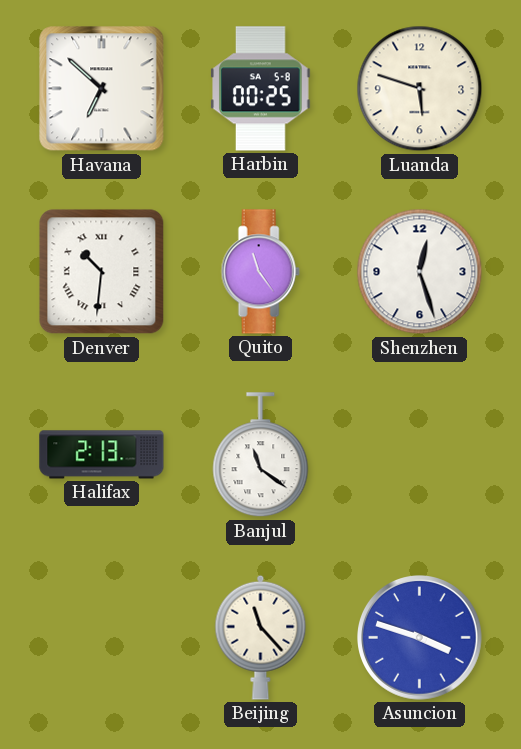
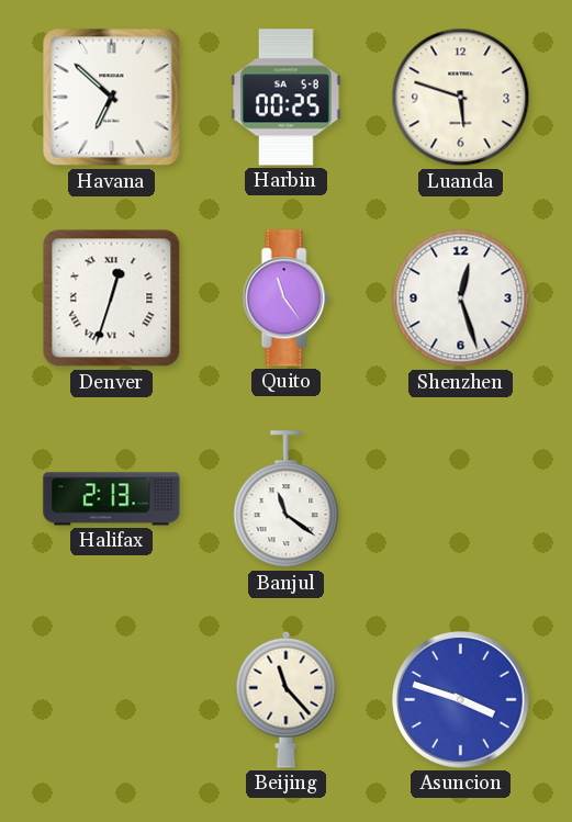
Denver: 10:31 -> 12:33
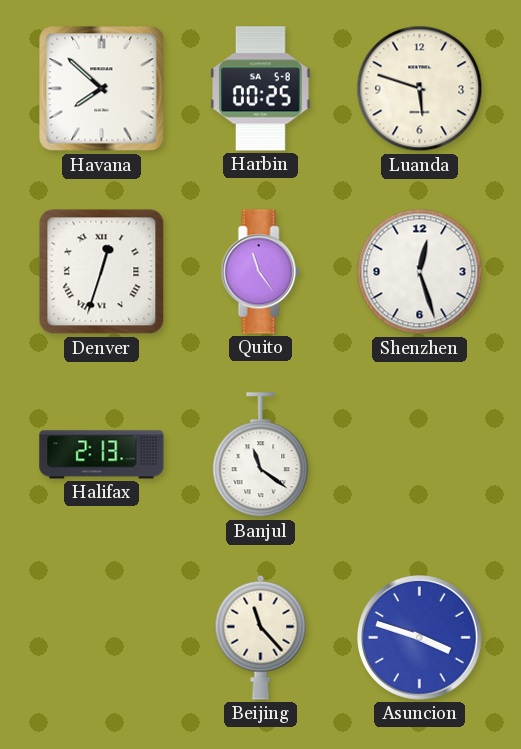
Havana: 6:52 -> 7:52
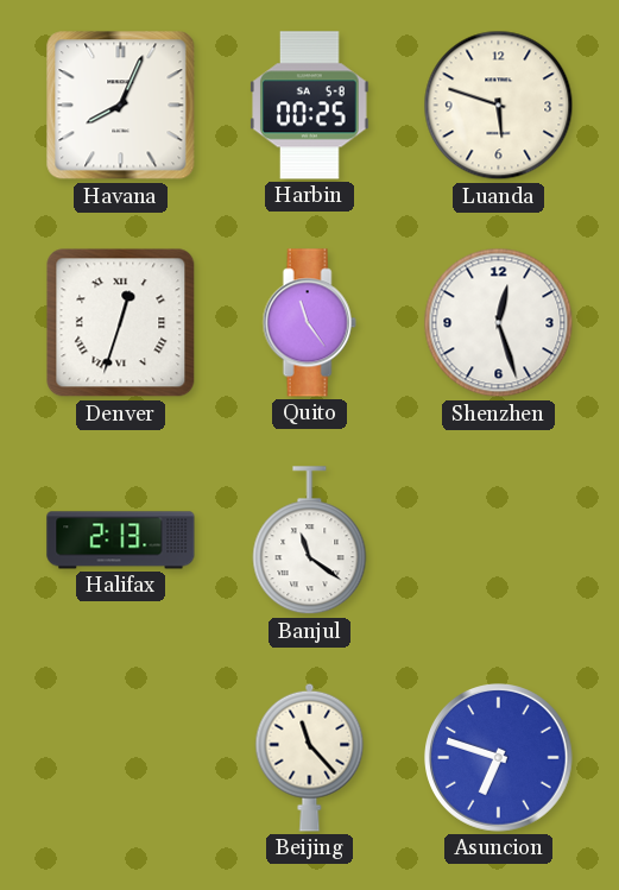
Havana: 7:52 -> 8:04
Asuncion: 3:48 -> 6:48
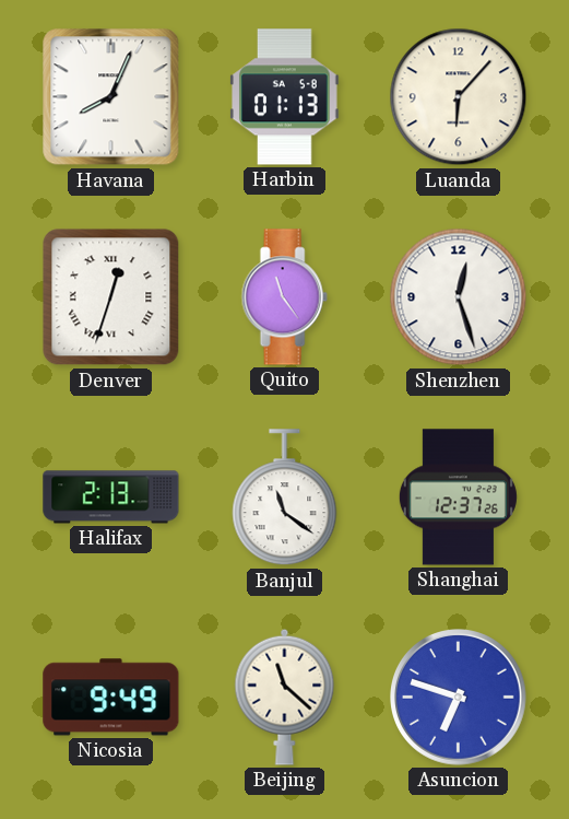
Harbin: 00:25 -> 01:13
Luanda: 5:48 -> 6:07
Shanghai: none -> 12:37
Nicosia: none -> 9:49
Beijing: 11:23 -> 11:22
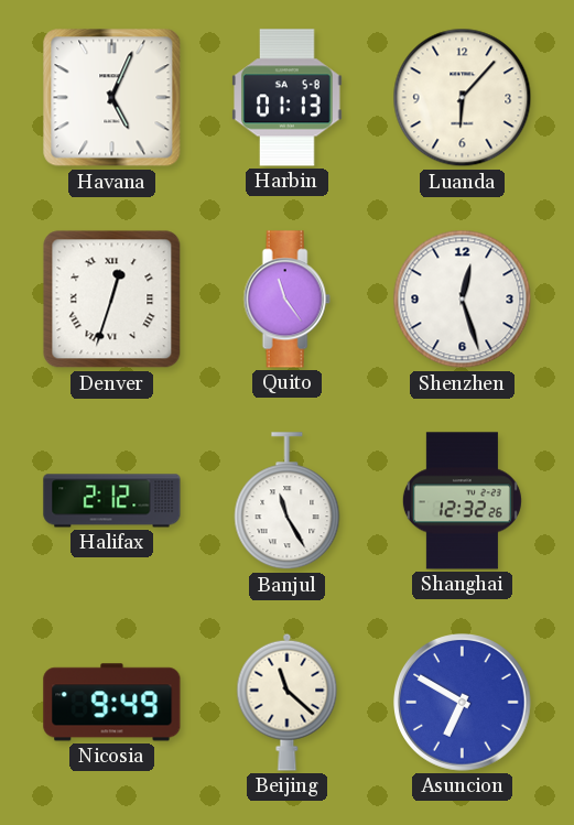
Havana: 8:04 -> 5:04
Halifax: 2:13 -> 2:12
Banjul: 11:21 -> 11:25
Shanghai: 12:37 -> 12:32
Asuncion: 6:48 -> 6:50
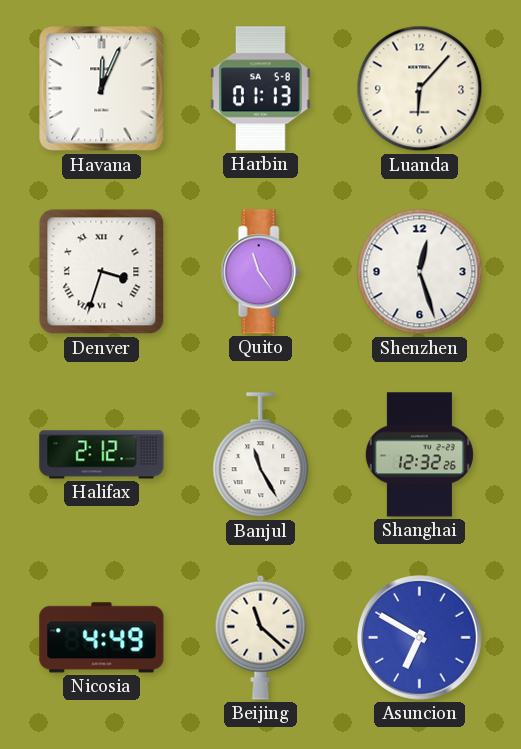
Havana: 5:04 -> 12:04
Denver: 12:33 -> 3:33
Nicosia: 9:49 -> 4:49
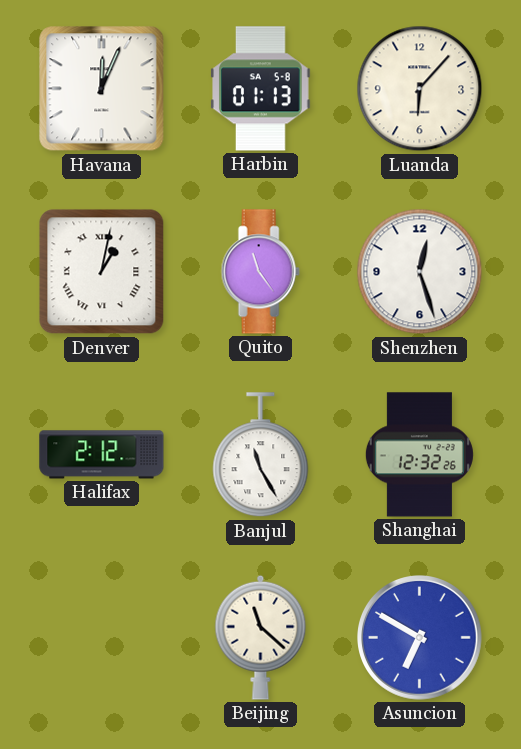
Denver: 3:33 -> 1:02
Nicosia: 4:49 -> none
